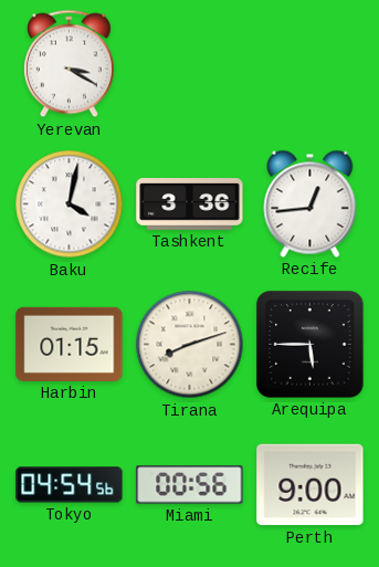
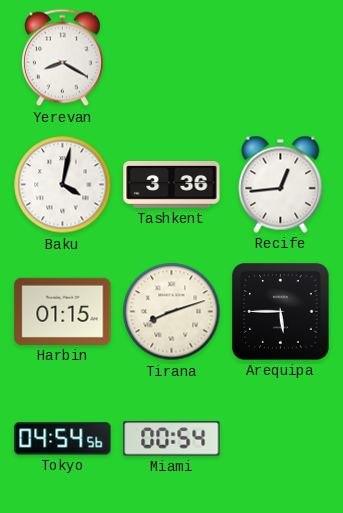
Yerevan: 3:20 -> 8:20
Miami: 00:56 -> 00:54
Perth: 9:00 -> none
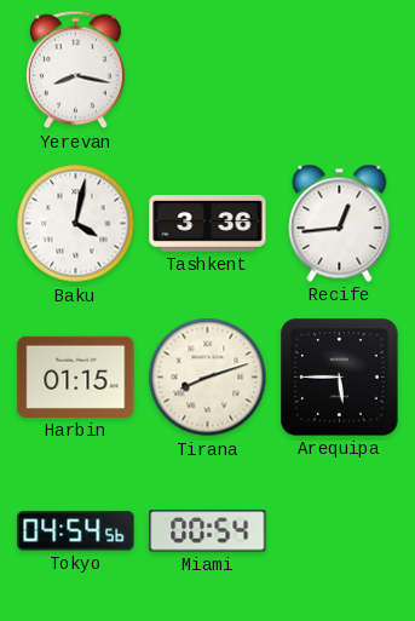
Yerevan: 8:20 -> 8:17
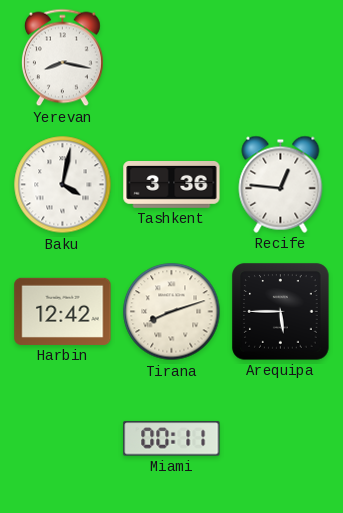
Recife: 12:44 -> 12:46
Harbin: 01:15 -> 12:42
Tokyo: 04:54 -> none
Miami: 00:54 -> 00:11
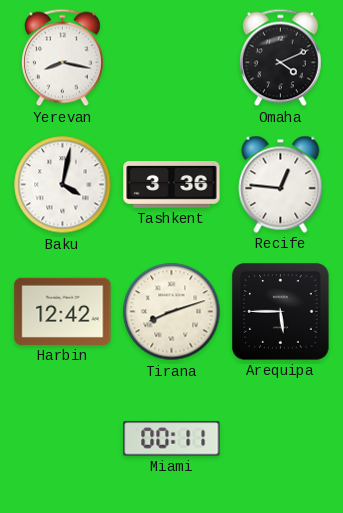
Omaha: none -> 4:11
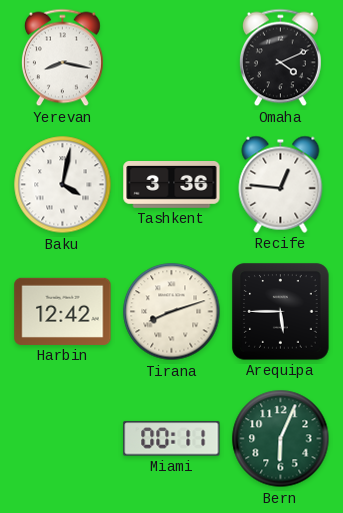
Bern: none -> 6:04
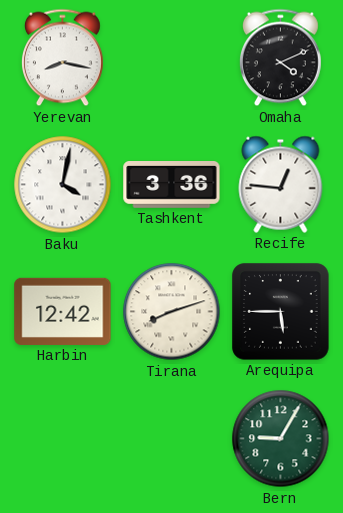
Miami: 00:11 -> none
Bern: 6:04 -> 9:05
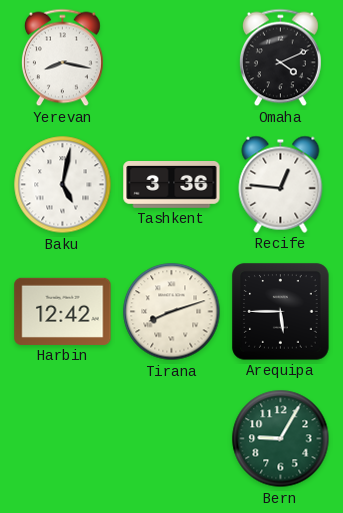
Baku: 4:02 -> 5:02
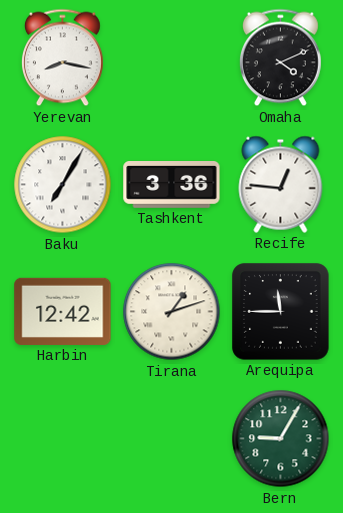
Baku: 5:02 -> 7:05
Tirana: 8:12 -> 1:12
Arequipa: 5:45 -> 11:45
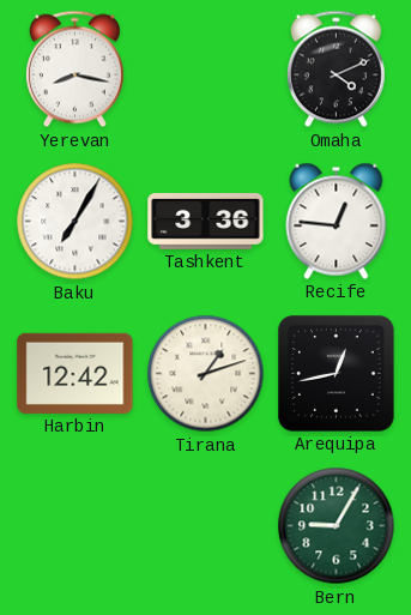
Arequipa: 11:45 -> 12:43
